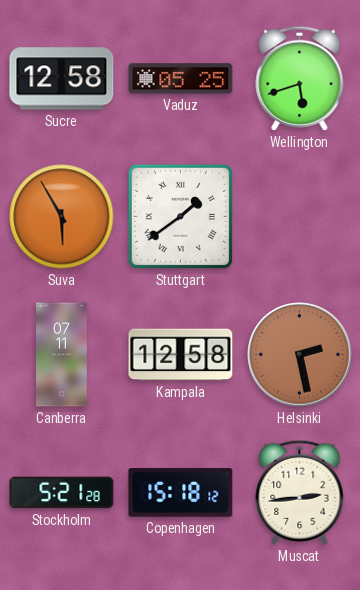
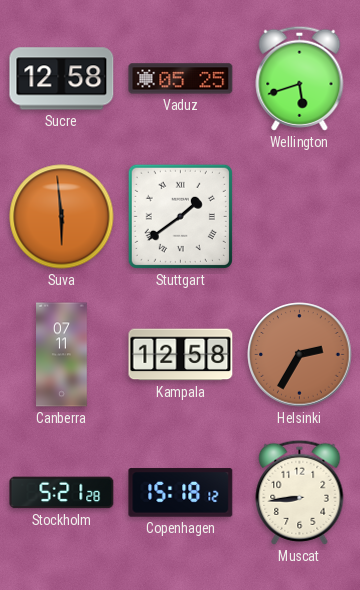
Suva: 5:55 -> 5:59
Helsinki: 2:28 -> 2:35
Muscat: 2:44 -> 8:44
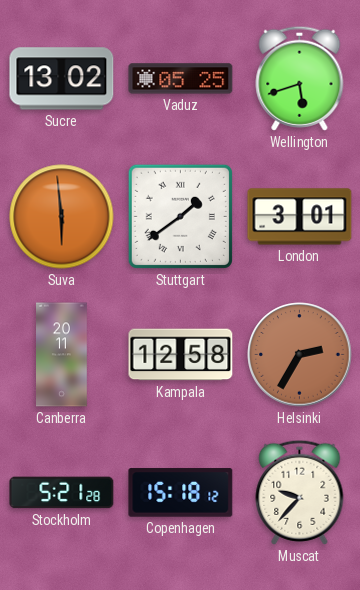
Sucre: 12:58 -> 13:02
London: none -> 3:01
Canberra: 07:11 -> 20:11
Muscat: 8:44 -> 9:37
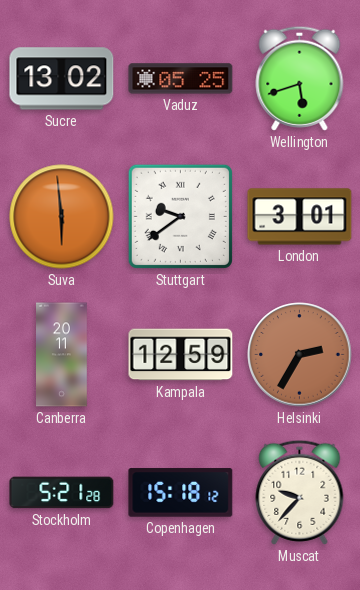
Stuttgart: 1:39 -> 9:39
Kampala: 12:58 -> 12:59
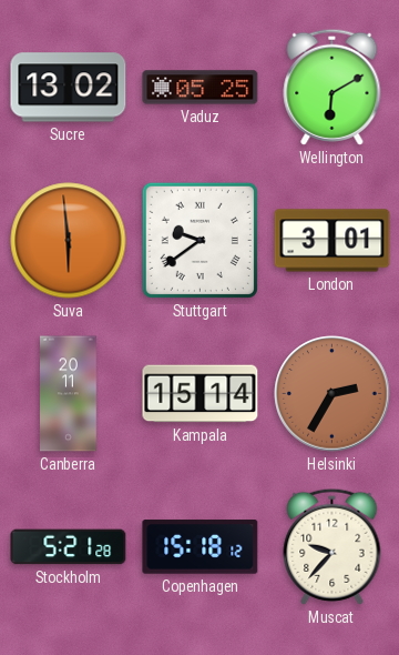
Wellington: 5:42 -> 6:10
Kampala: 12:59 -> 15:14
